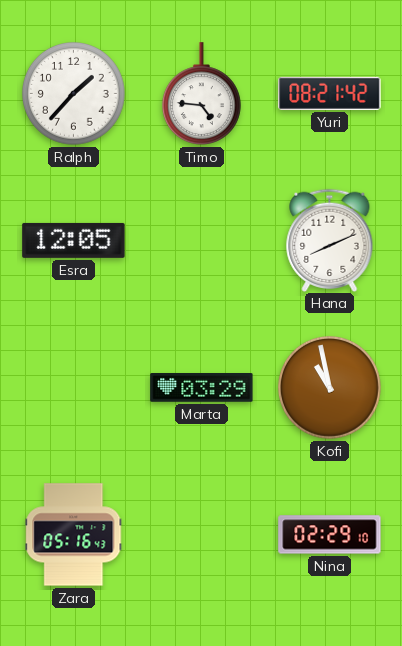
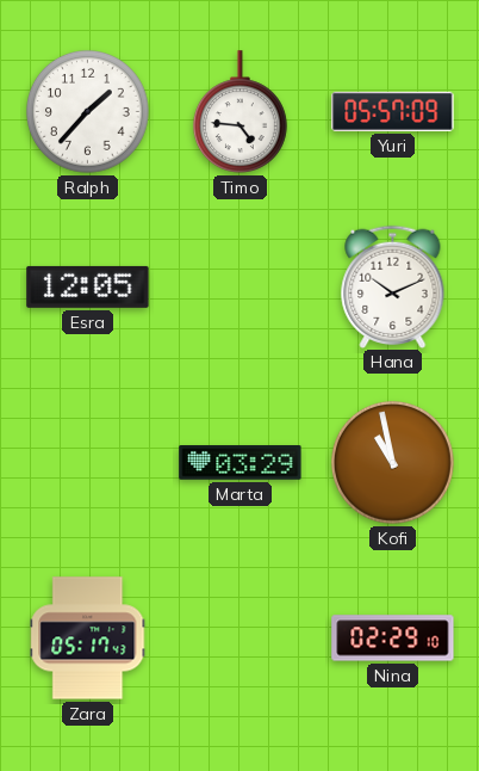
Yuri: 08:21 -> 05:57
Hana: 8:11 -> 10:11
Zara: 05:16 -> 05:17
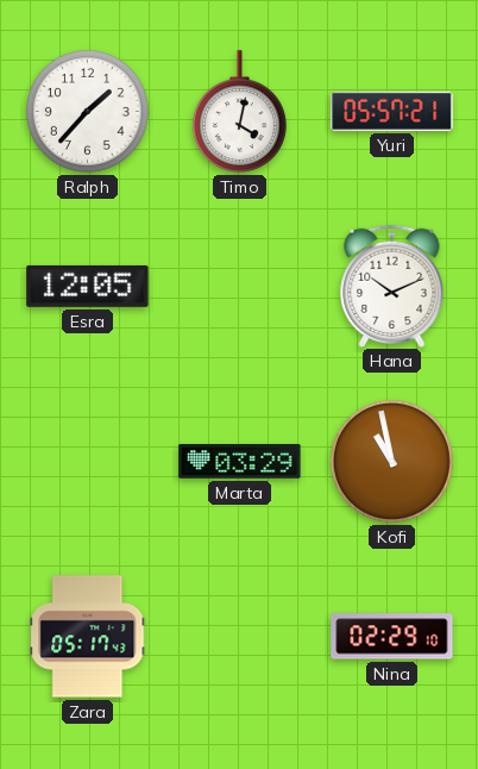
Timo: 4:46 -> 4:02
Yuri: 05:57:09 -> 05:57:21
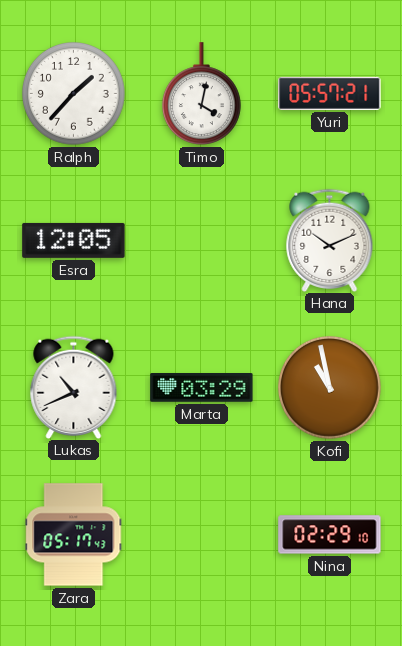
Lukas: none -> 10:41
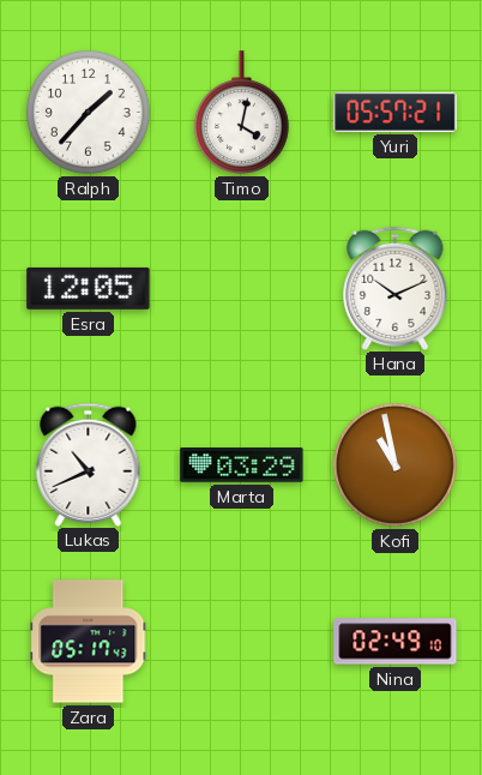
Nina: 02:29 -> 02:49
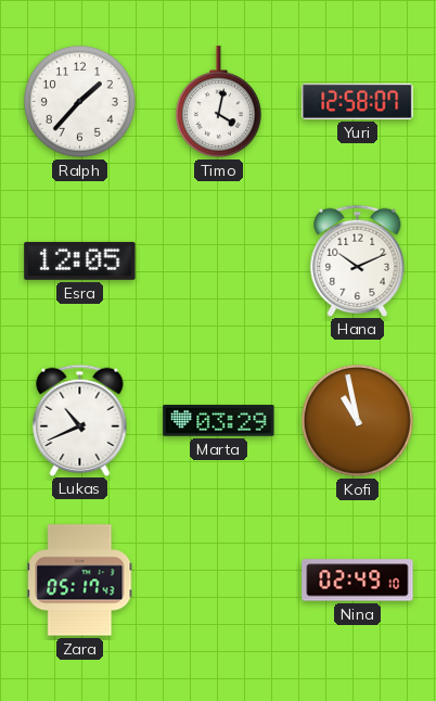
Yuri: 05:57 -> 12:58
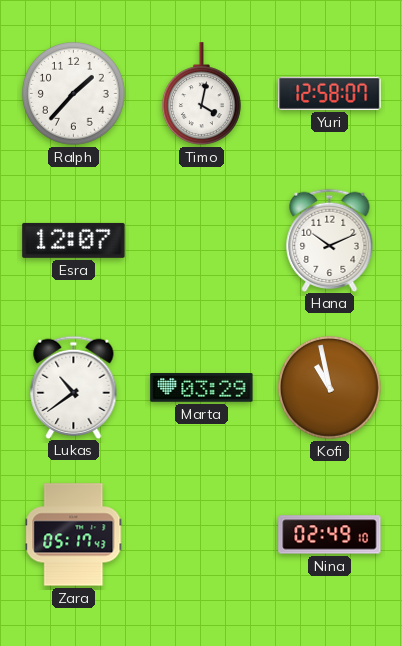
Esra: 12:05 -> 12:07
Lukas: 10:41 -> 10:39
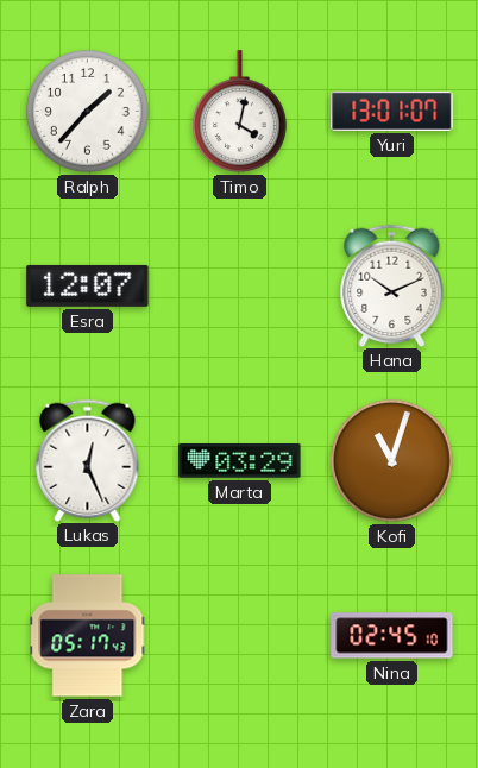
Yuri: 12:58 -> 13:01
Lukas: 10:39 -> 12:26
Kofi: 10:58 -> 11:03
Nina: 02:49 -> 02:45
